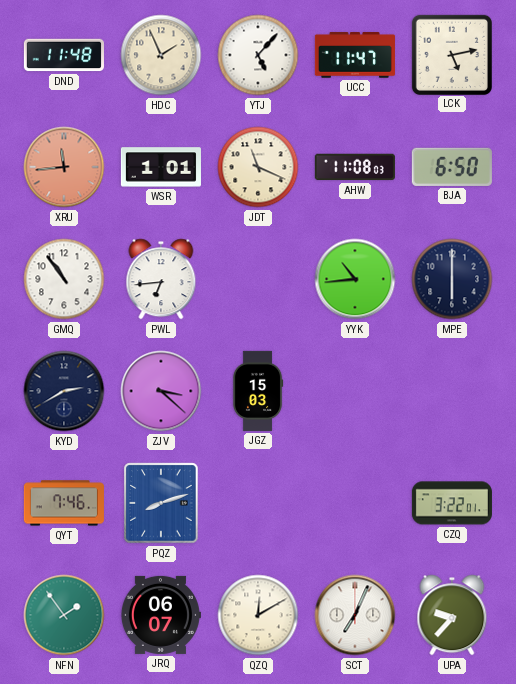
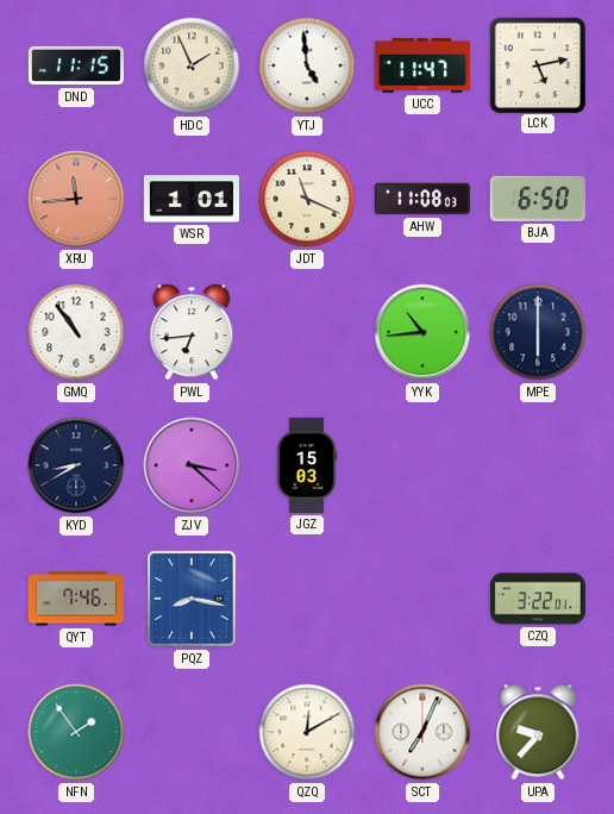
DND: 11:48 -> 11:15
YTJ: 5:07 -> 4:59
KYD: 2:40 -> 8:40
PQZ: 8:12 -> 8:17
JRQ: 06:07 -> none
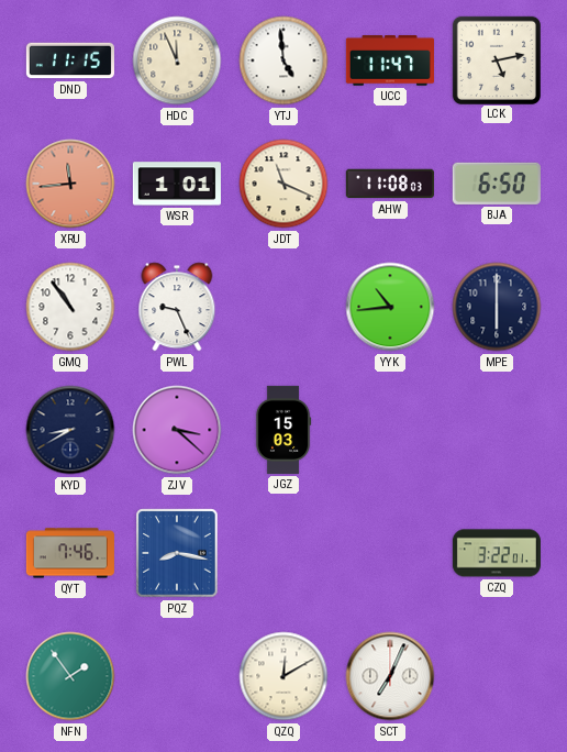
HDC: 1:56 -> 11:56
PWL: 6:44 -> 9:26
UPA: 9:37 -> none
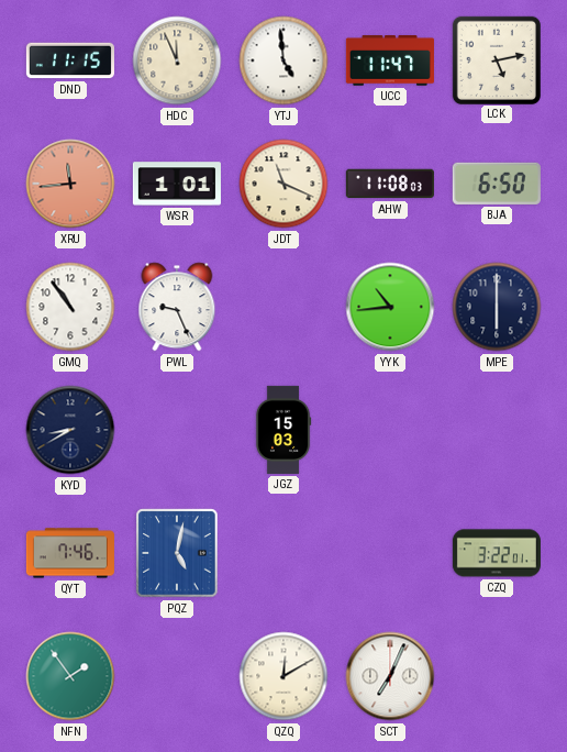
ZJV: 3:22 -> none
PQZ: 8:17 -> 5:02
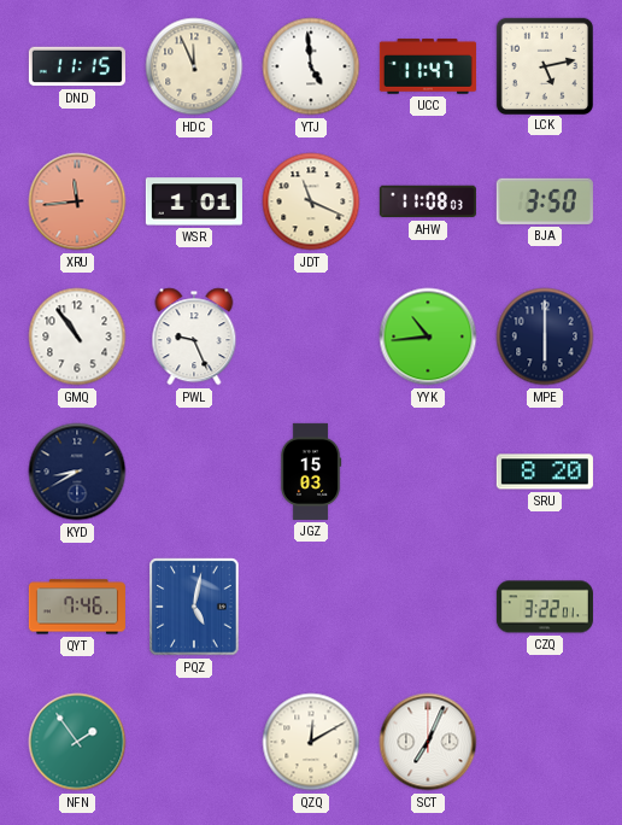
BJA: 6:50 -> 3:50
SRU: none -> 8:20
